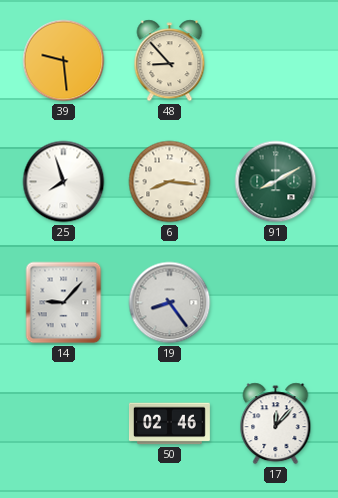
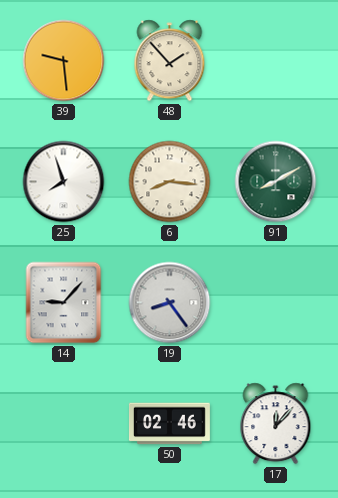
48: 8:53 -> 1:53
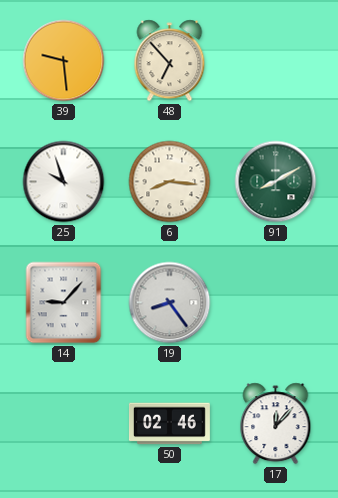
48: 1:53 -> 6:53
25: 7:57 -> 9:57
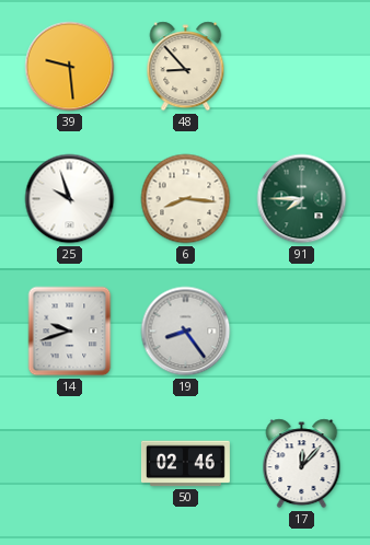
48: 6:53 -> 8:53
91: 8:10 -> 7:45
14: 9:07 -> 9:42
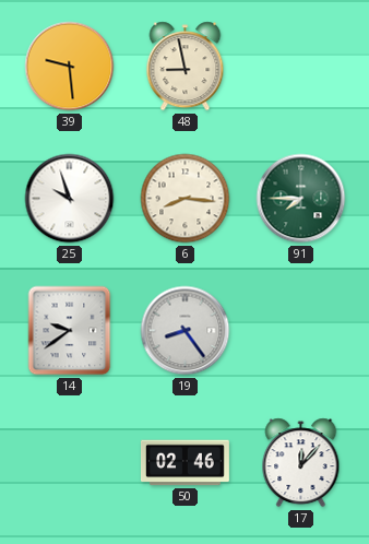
48: 8:53 -> 8:58
14: 9:42 -> 9:39
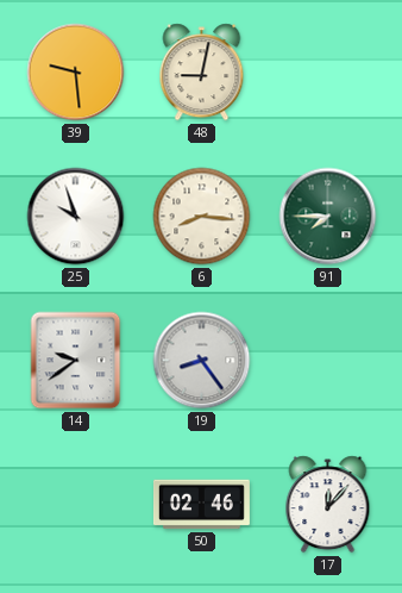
48: 8:58 -> 9:02
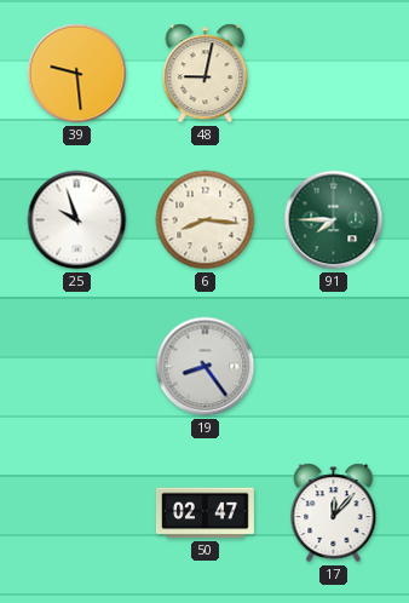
14: 9:39 -> none
50: 02:46 -> 02:47
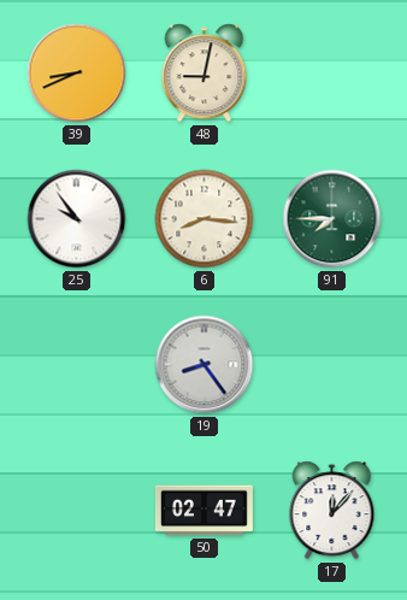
39: 9:29 -> 8:41
25: 9:57 -> 9:54
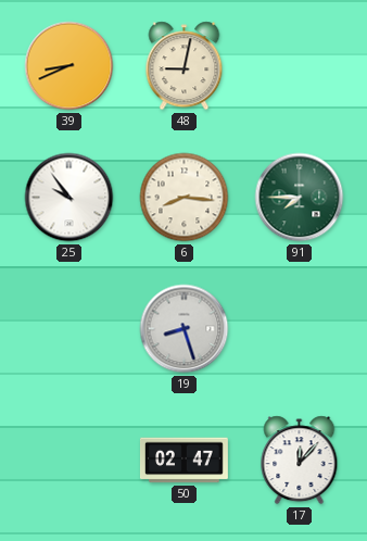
19: 8:24 -> 8:27
